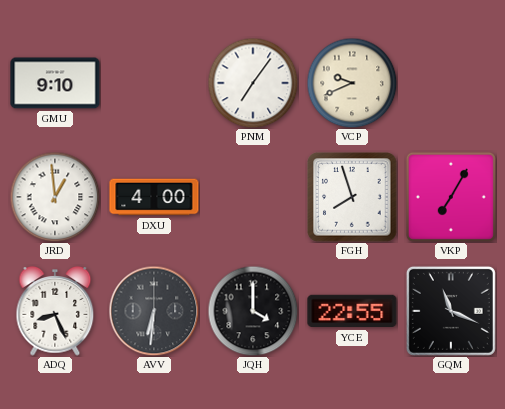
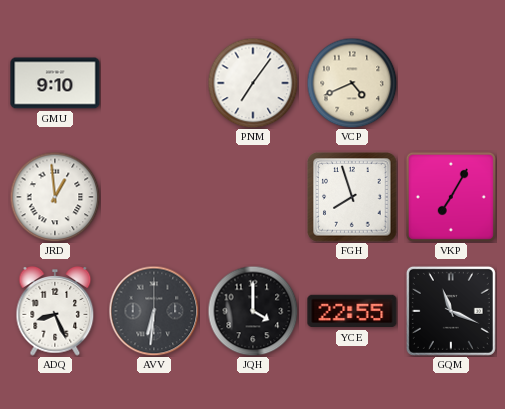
VCP: 9:41 -> 4:41
DXU: 4:00 -> none
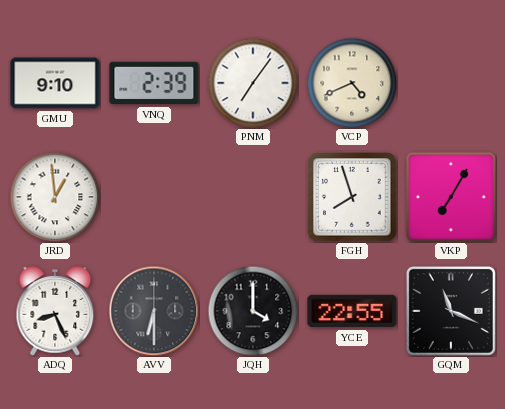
VNQ: none -> 2:39
AVV: 6:31 -> 6:30
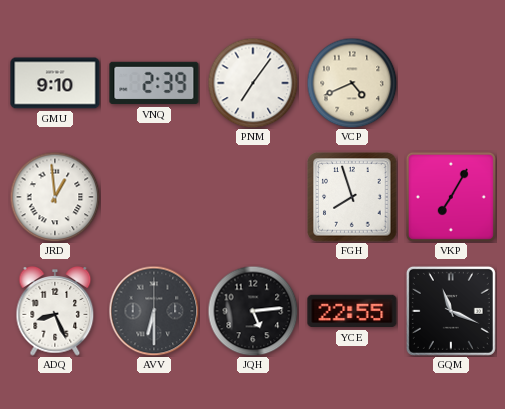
JQH: 4:00 -> 5:14
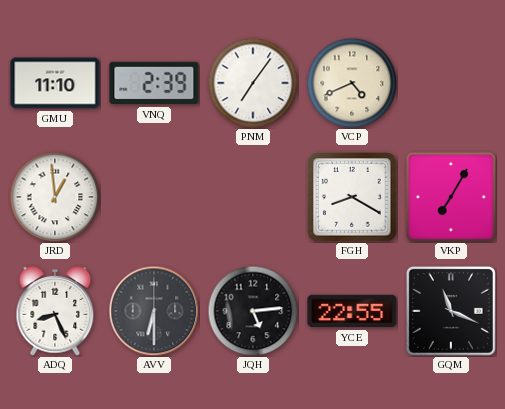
GMU: 9:10 -> 11:10
FGH: 7:57 -> 8:20
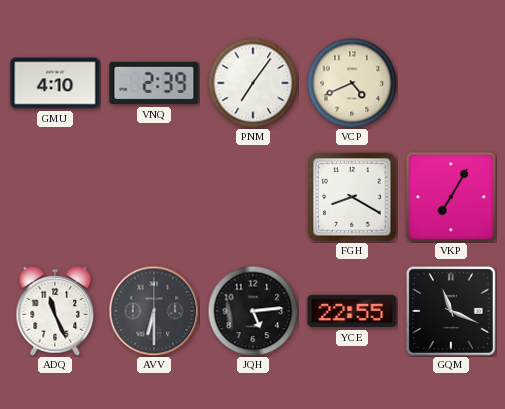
GMU: 11:10 -> 4:10
JRD: 12:59 -> none
ADQ: 8:26 -> 11:26
